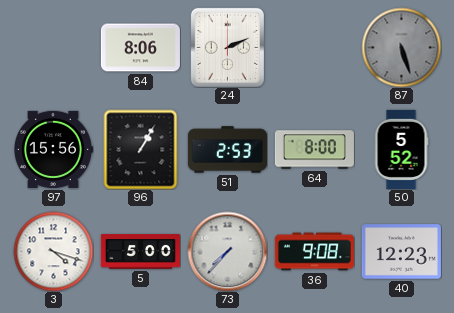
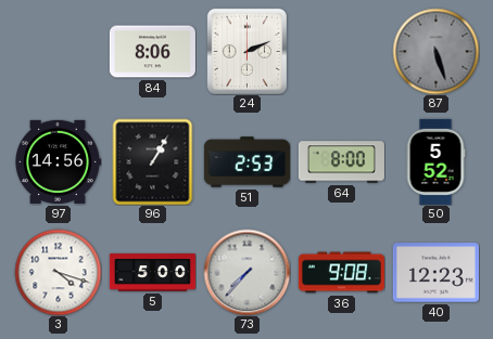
97: 15:56 -> 14:56
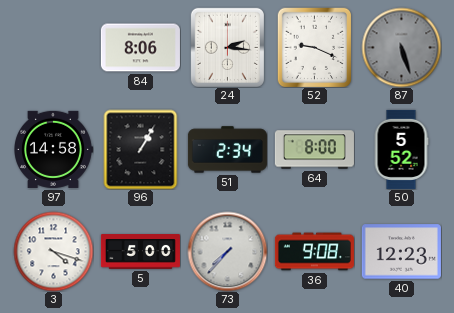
24: 2:11 -> 2:16
52: none -> 9:19
97: 14:56 -> 14:58
51: 2:53 -> 2:34
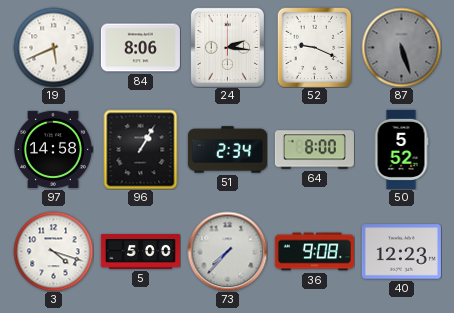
19: none -> 5:41
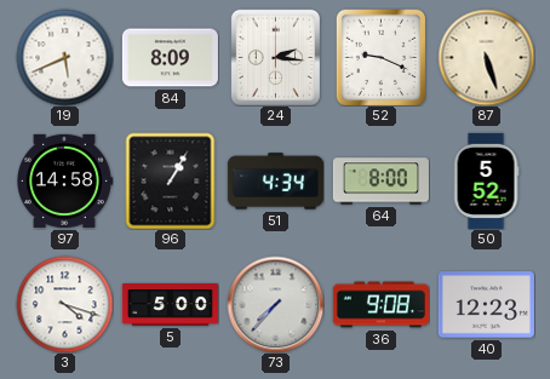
84: 8:06 -> 8:09
87 dial: grey -> cream
51: 2:34 -> 4:34
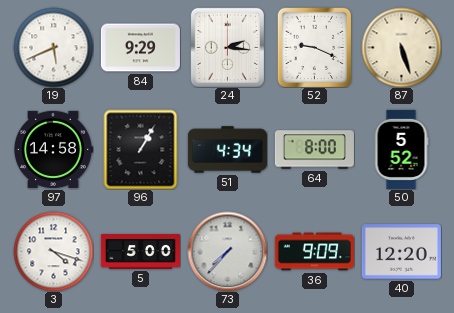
84: 8:09 -> 9:29
36: 9:08 -> 9:09
40: 12:23 -> 12:20
